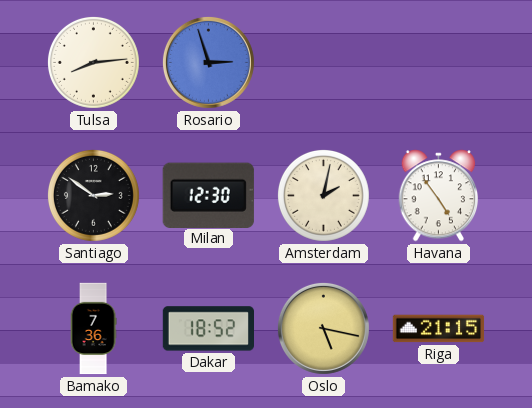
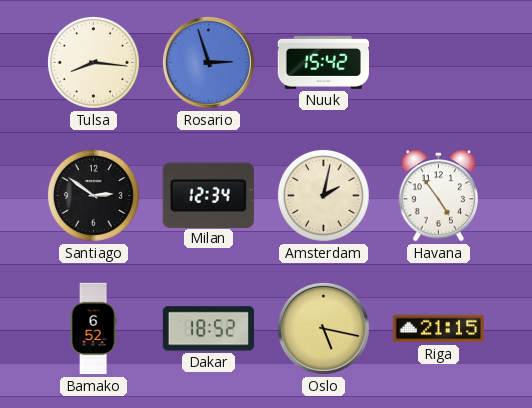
Tulsa: 8:14 -> 8:16
Nuuk: none -> 15:42
Milan: 12:30 -> 12:34
Bamako: 7:36 -> 6:52
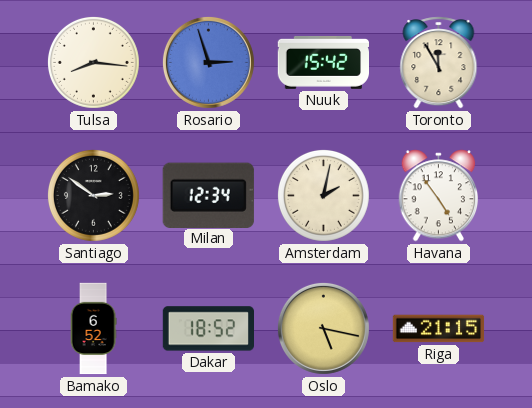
Toronto: none -> 11:55
